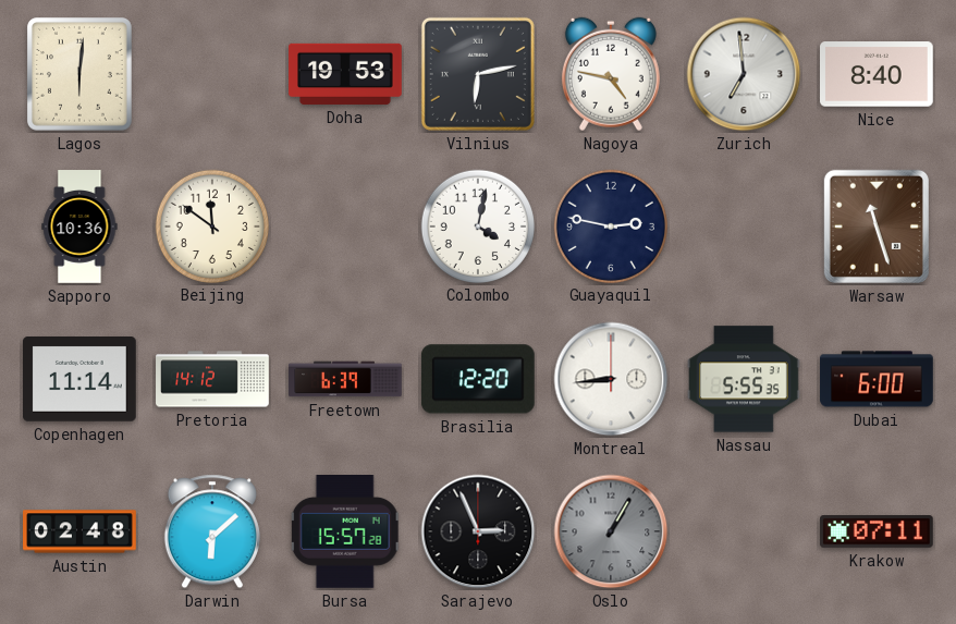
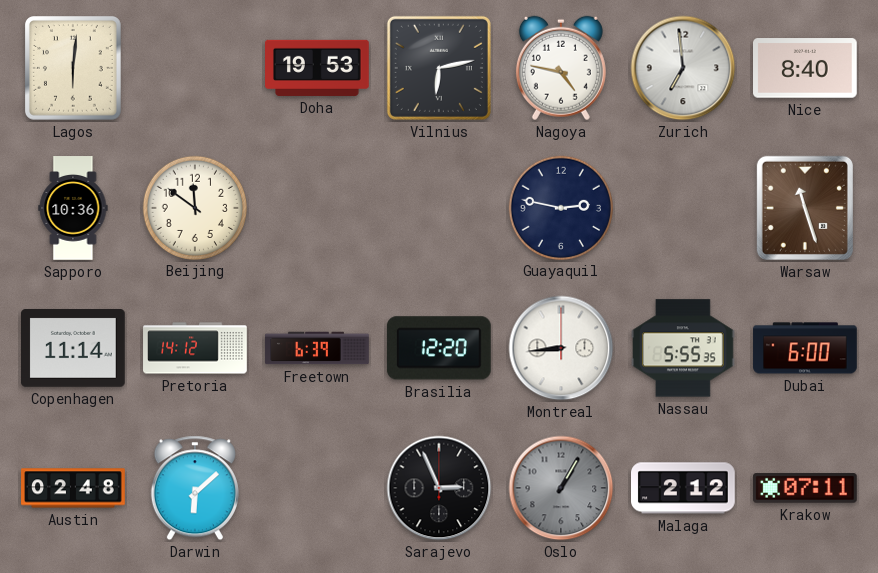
Colombo: 4:02 -> none
Bursa: 15:57 -> none
Malaga: none -> 2:12
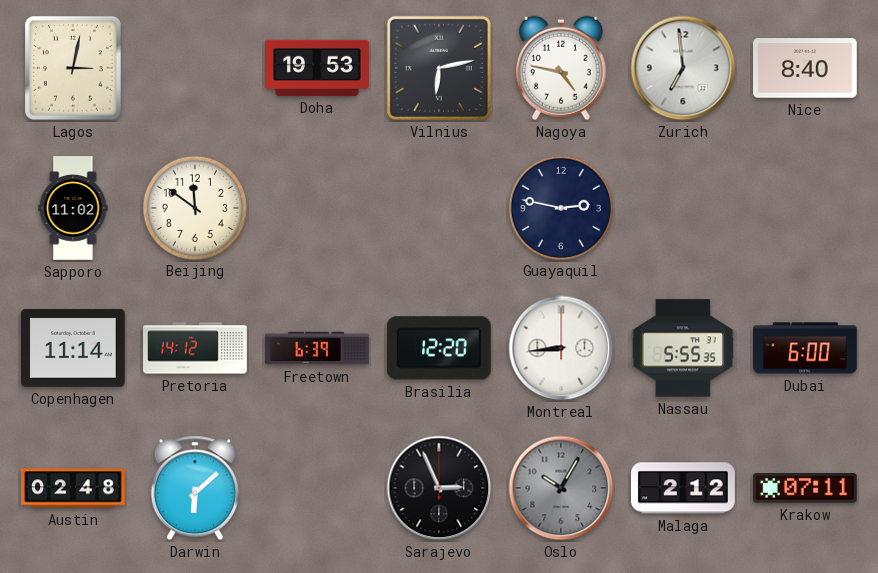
Lagos: 6:01 -> 3:02
Sapporo: 10:36 -> 11:02
Warsaw: 11:27 -> none
Oslo: 1:05 -> 10:05
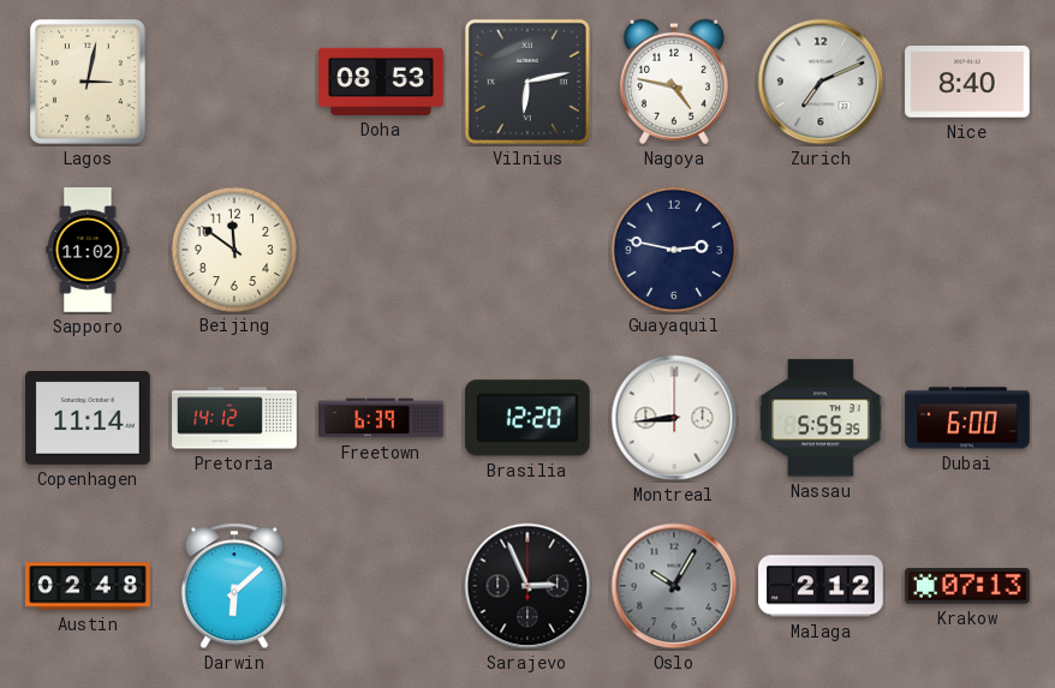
Doha: 19:53 -> 08:53
Zurich: 6:59 -> 7:11
Krakow: 07:11 -> 07:13
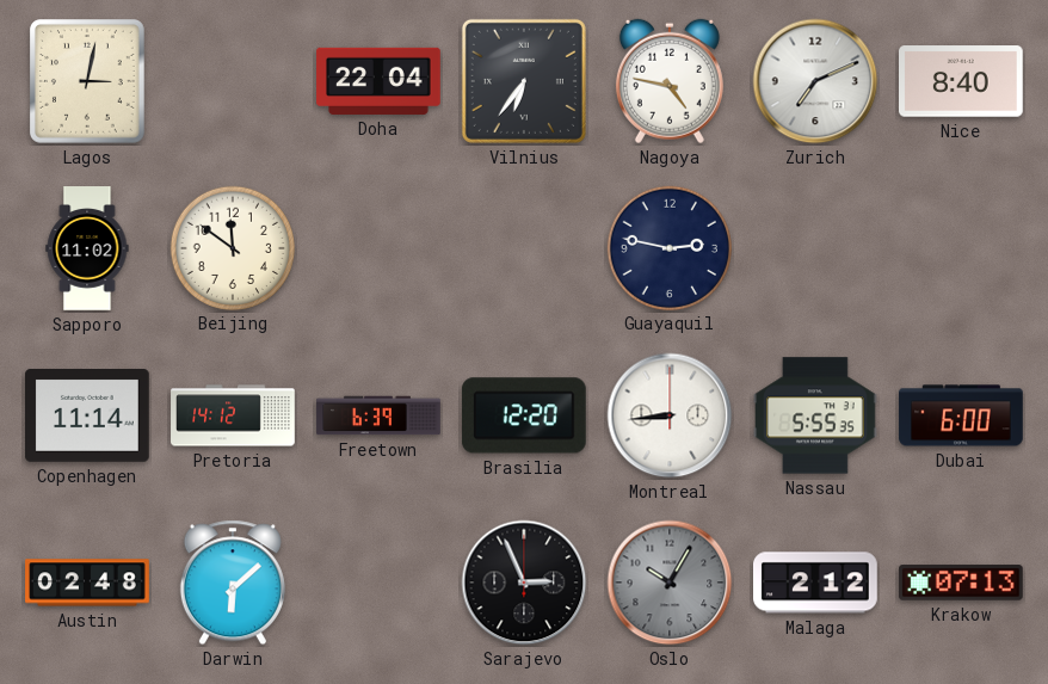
Doha: 08:53 -> 22:04
Vilnius: 6:13 -> 6:36
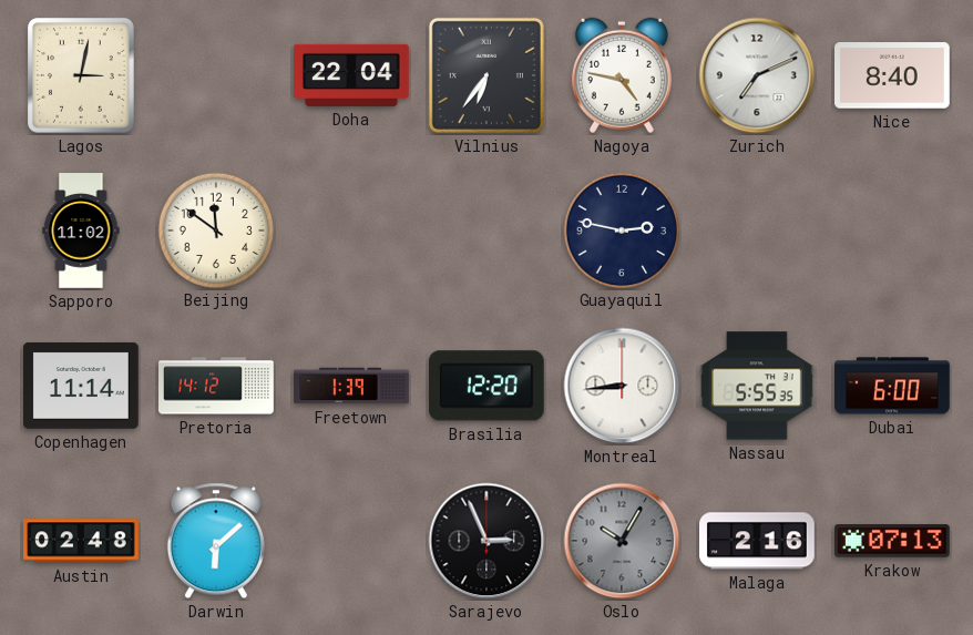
Freetown: 6:39 -> 1:39
Malaga: 2:12 -> 2:16
